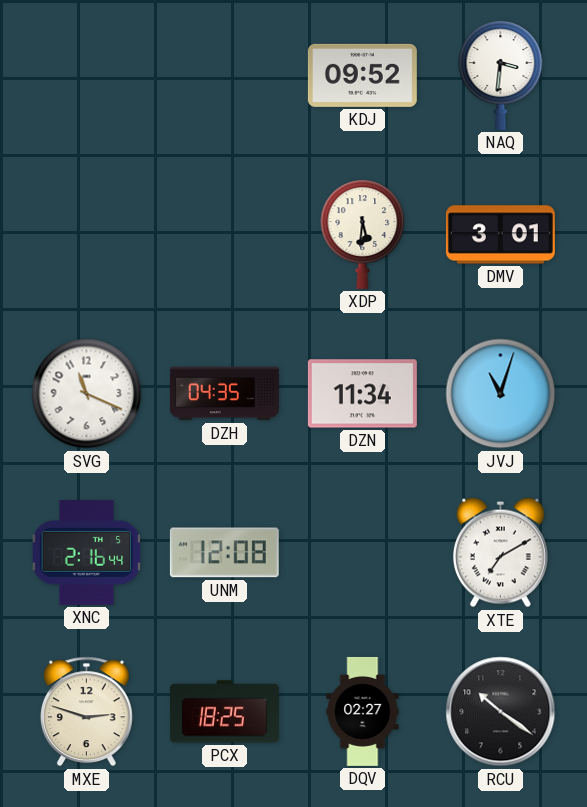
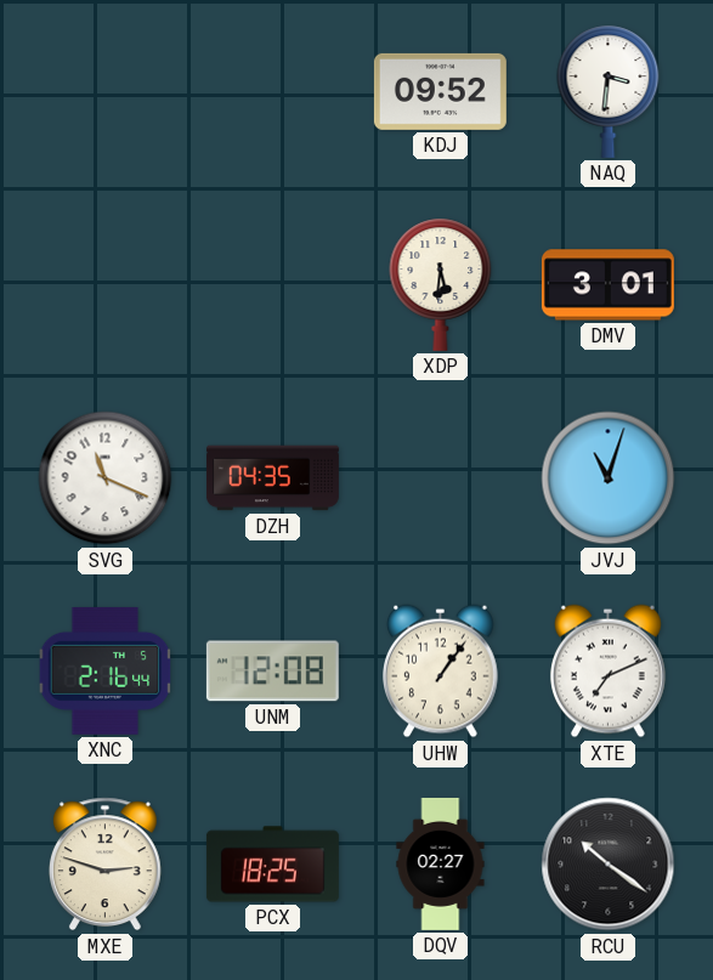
DZN: 11:34 -> none
UHW: none -> 1:06
XTE: 7:10 -> 7:11
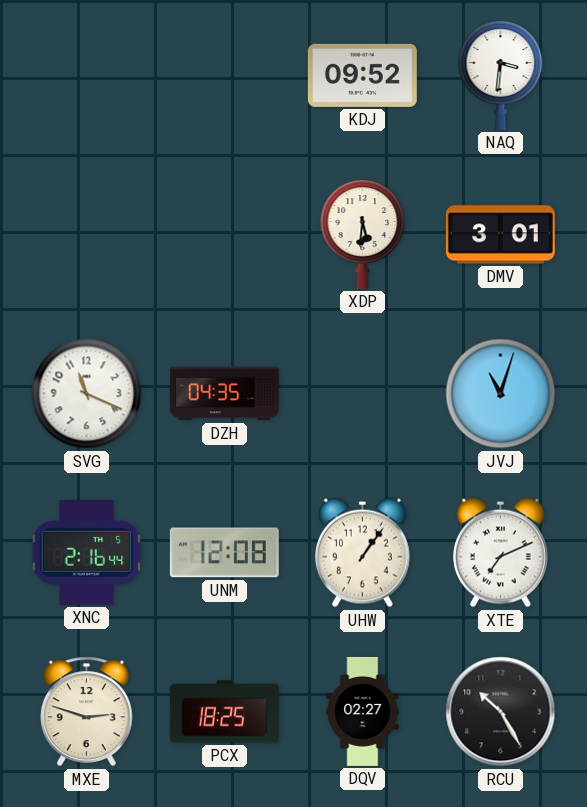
RCU: 10:21 -> 10:25
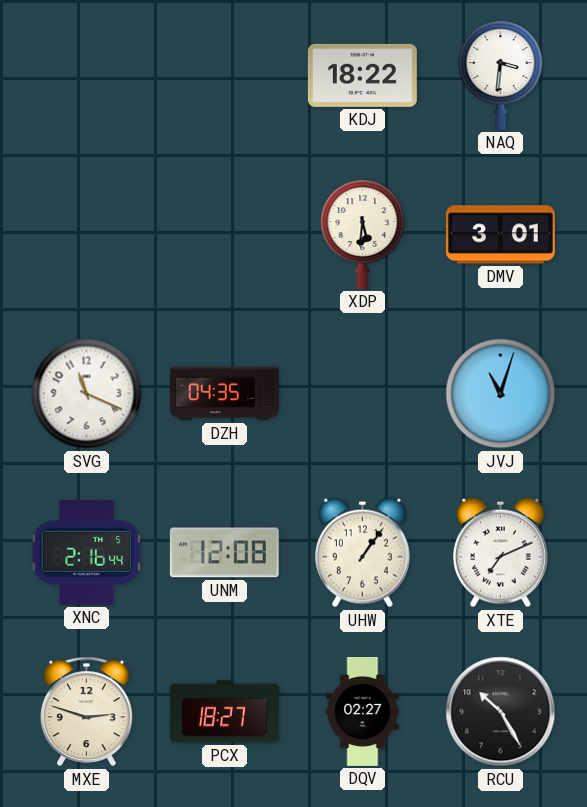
KDJ: 09:52 -> 18:22
PCX: 18:25 -> 18:27
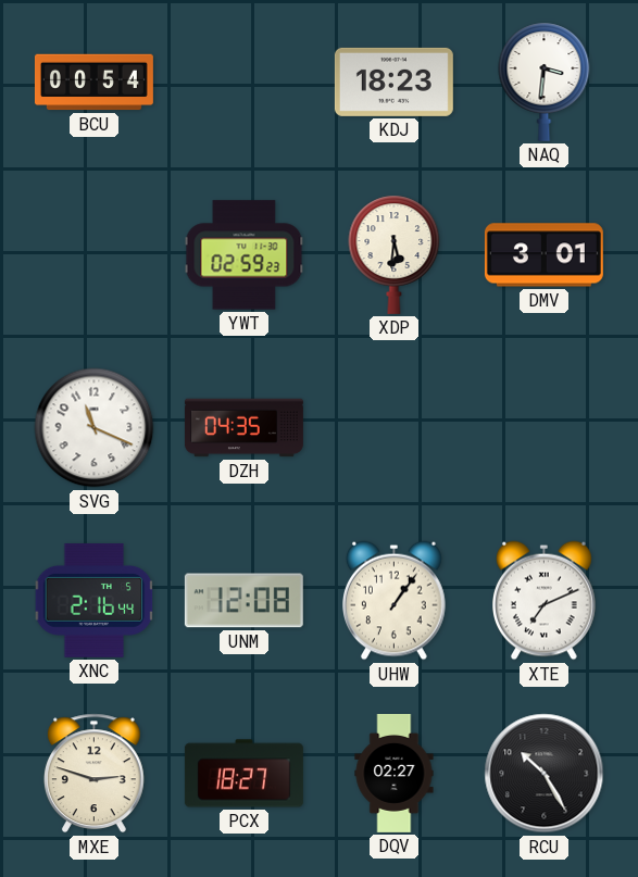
BCU: none -> 00:54
KDJ: 18:22 -> 18:23
YWT: none -> 02:59
JVJ: 11:03 -> none
